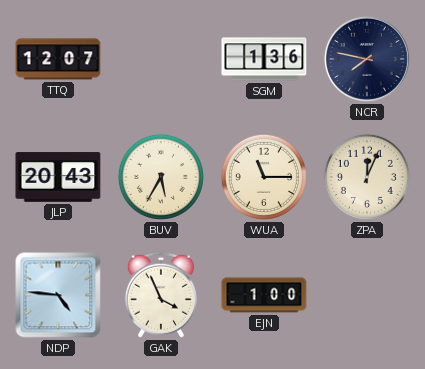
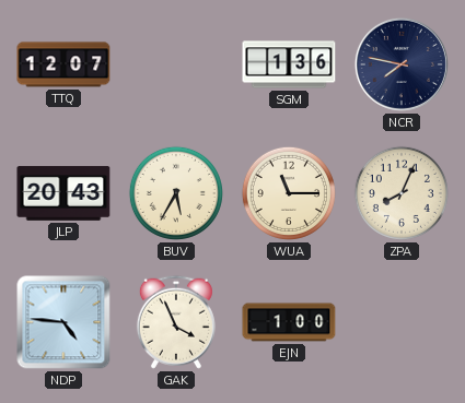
ZPA: 12:04 -> 8:04
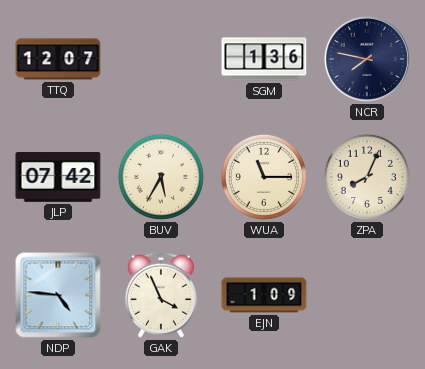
JLP: 20:43 -> 07:42
EJN: 1:00 -> 1:09
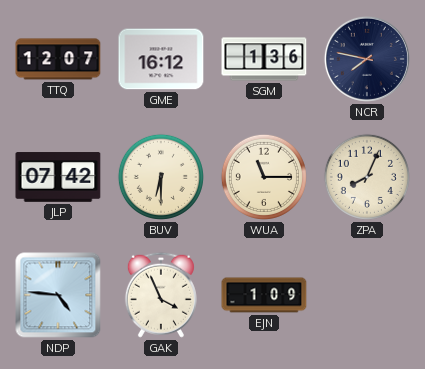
GME: none -> 16:12
BUV: 5:35 -> 6:30
